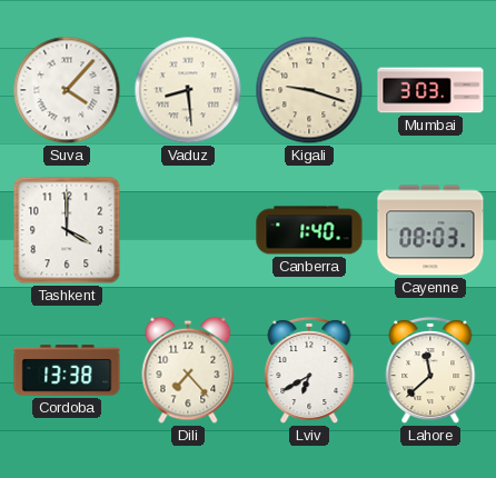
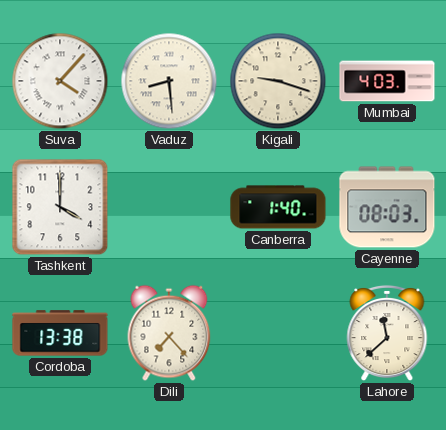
Mumbai: 3:03 -> 4:03
Lviv: 6:40 -> none
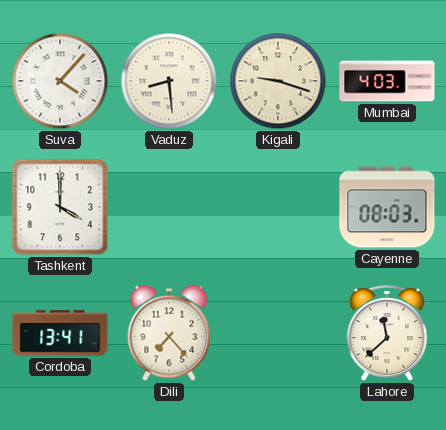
Canberra: 1:40 -> none
Cordoba: 13:38 -> 13:41
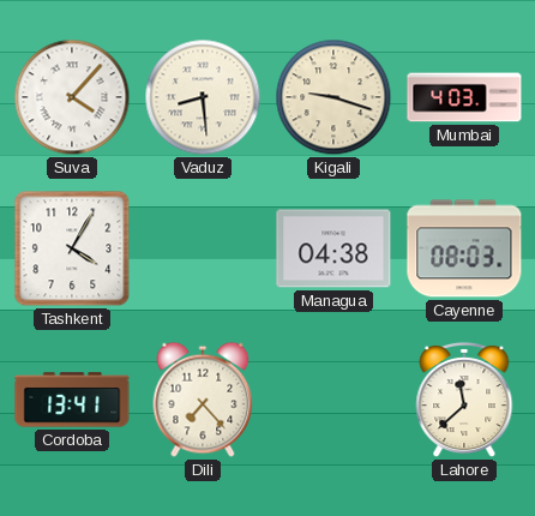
Tashkent: 4:00 -> 4:05
Managua: none -> 04:38
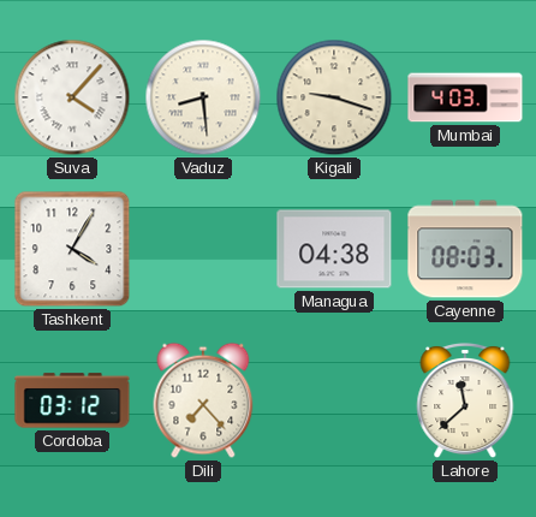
Cordoba: 13:41 -> 03:12
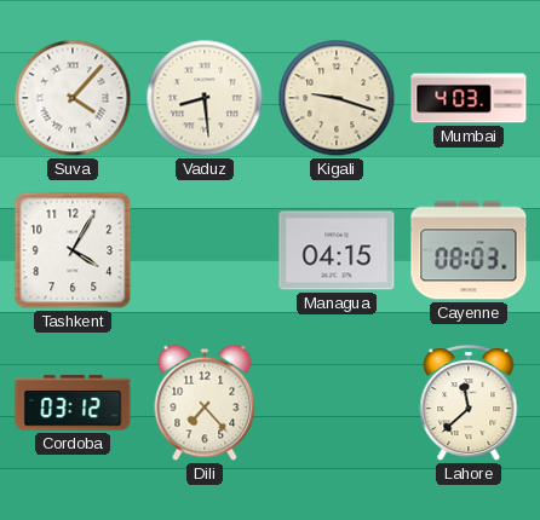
Managua: 04:38 -> 04:15
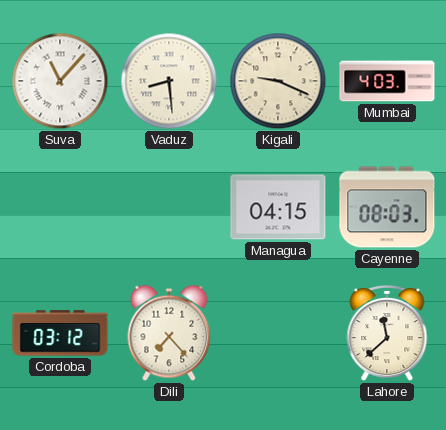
Suva: 4:07 -> 11:07
Kigali: 9:18 -> 9:19
Tashkent: 4:05 -> none
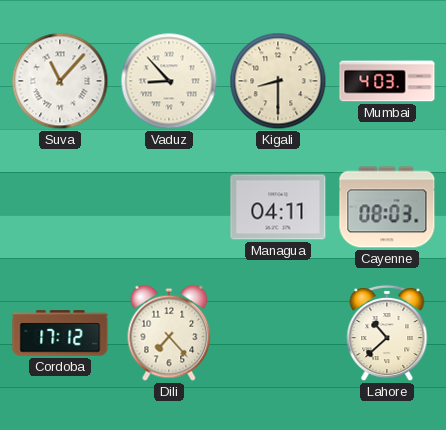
Vaduz: 8:29 -> 8:53
Kigali: 9:19 -> 8:30
Managua: 04:15 -> 04:11
Cordoba: 03:12 -> 17:12
Lahore: 11:38 -> 10:38
